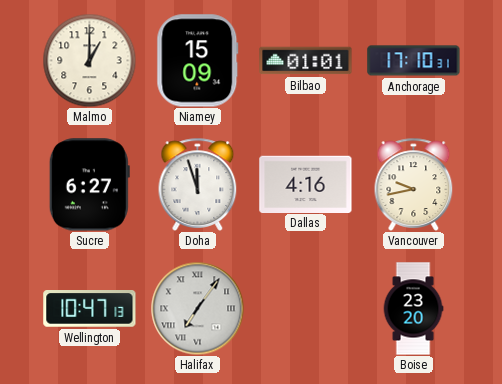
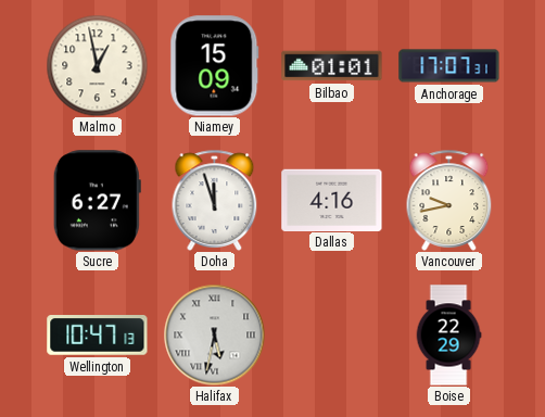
Malmo: 1:00 -> 12:58
Anchorage: 17:10 -> 17:07
Halifax: 7:06 -> 5:32
Boise: 23:20 -> 22:29
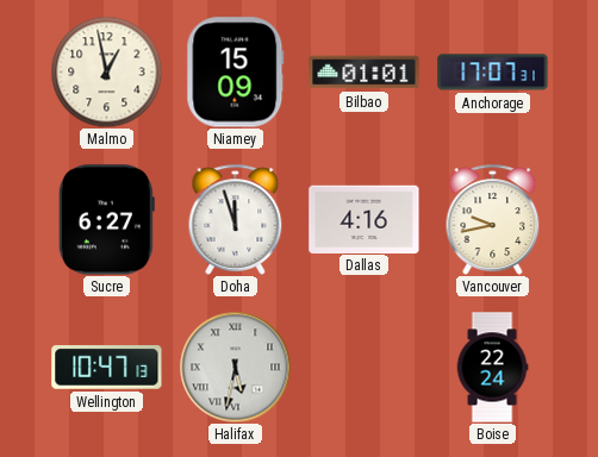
Boise: 22:29 -> 22:24
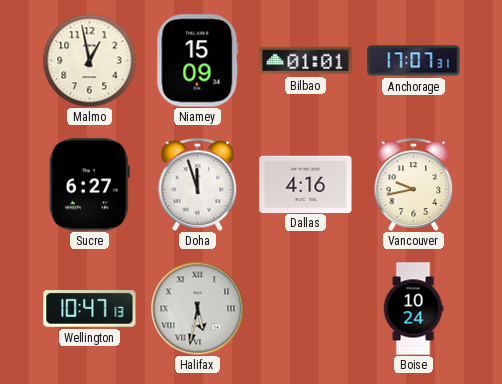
Boise: 22:24 -> 10:24
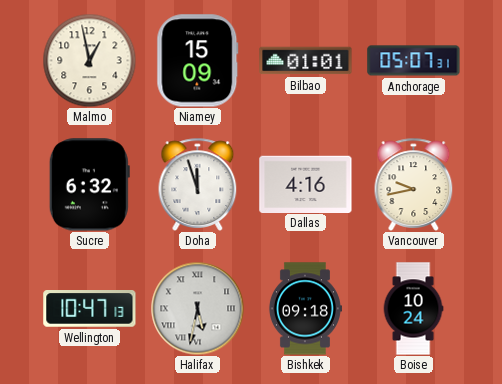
Anchorage: 17:07 -> 05:07
Sucre: 6:27 -> 6:32
Bishkek: none -> 09:18
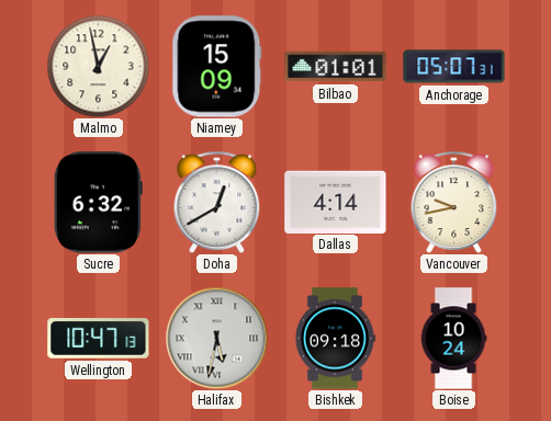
Doha: 11:57 -> 12:40
Dallas: 4:16 -> 4:14
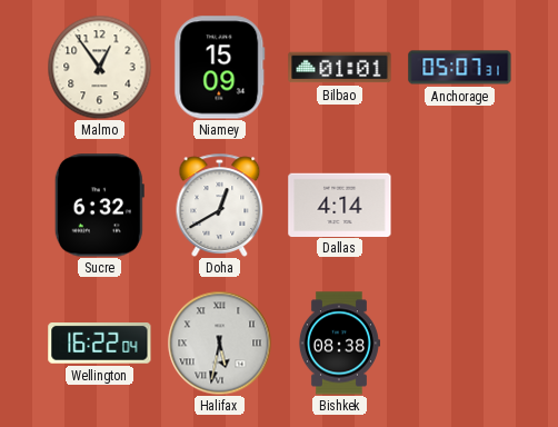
Malmo: 12:58 -> 12:54
Vancouver: 9:43 -> none
Wellington: 10:47 -> 16:22
Bishkek: 09:18 -> 08:38
Boise: 10:24 -> none
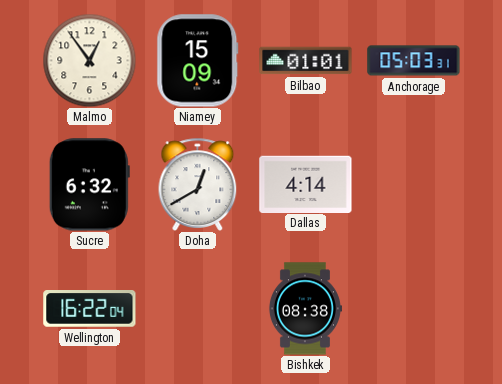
Anchorage: 05:07 -> 05:03
Halifax: 5:32 -> none
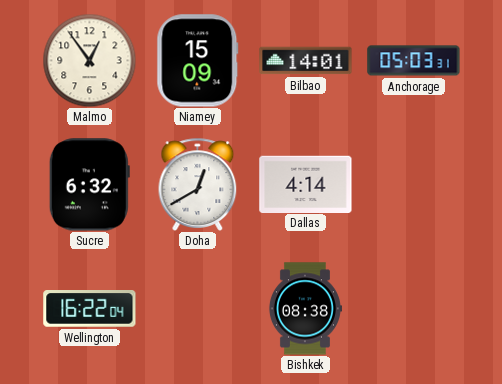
Bilbao: 01:01 -> 14:01
